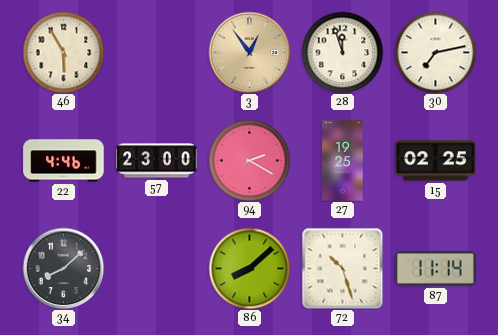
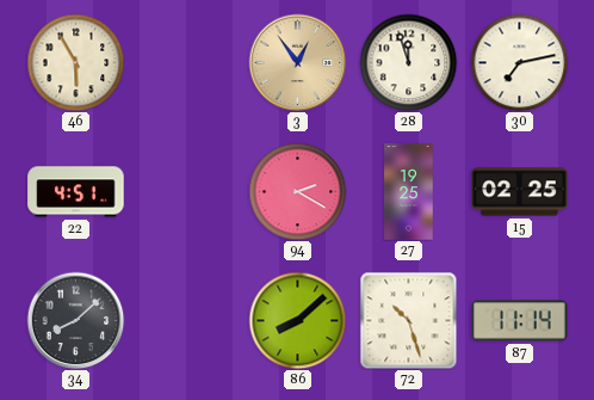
22: 4:46 -> 4:51
57: 23:00 -> none
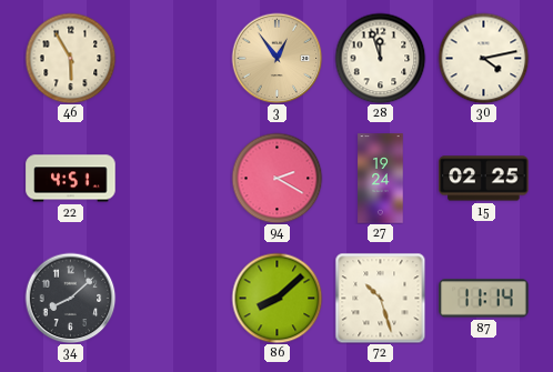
30: 7:13 -> 4:13
27: 19:25 -> 19:24
